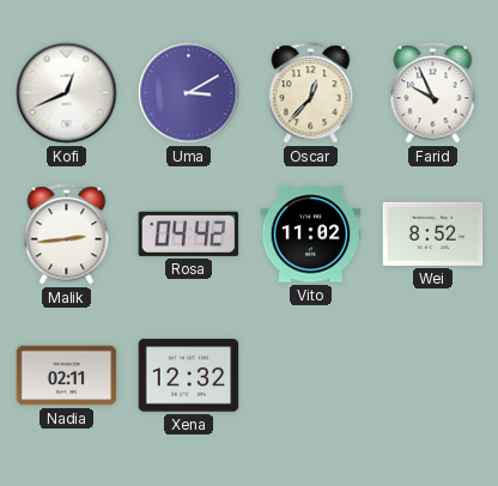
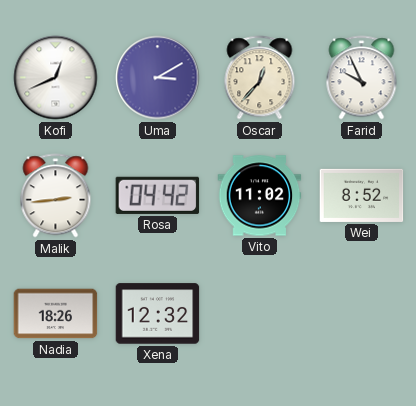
Nadia: 02:11 -> 18:26
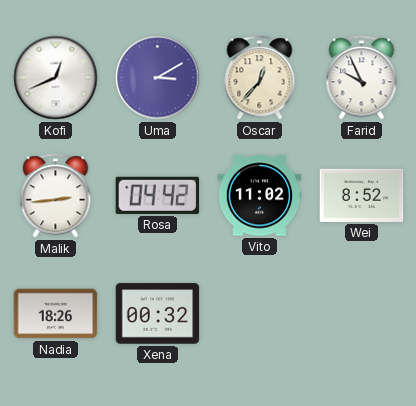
Xena: 12:32 -> 00:32
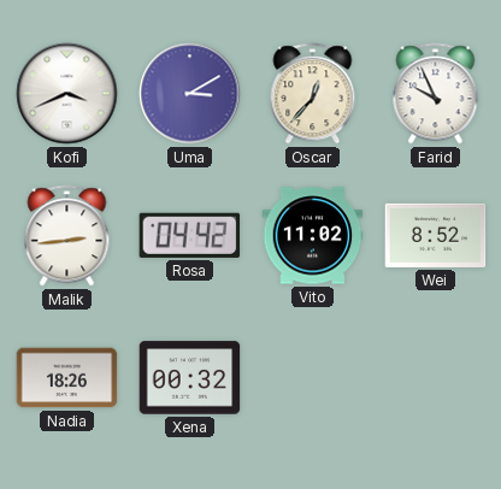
Kofi: 12:41 -> 3:41
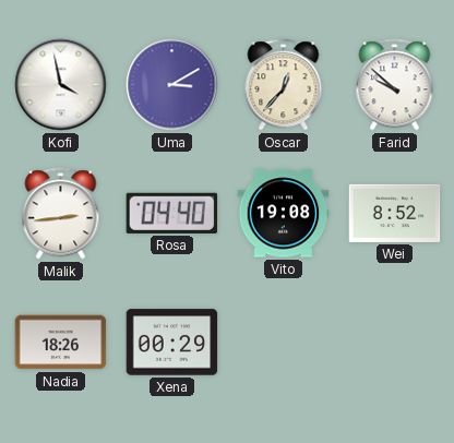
Kofi: 3:41 -> 3:58
Farid: 9:56 -> 9:52
Rosa: 04:42 -> 04:40
Vito: 11:02 -> 19:08
Xena: 00:32 -> 00:29
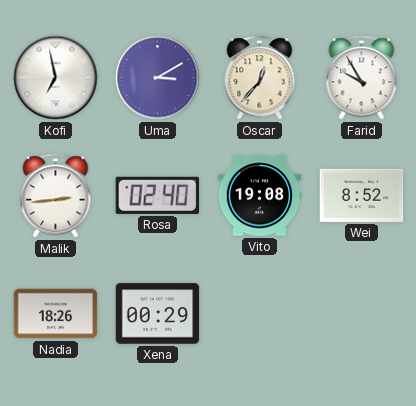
Kofi: 3:58 -> 6:58
Farid: 9:52 -> 9:55
Rosa: 04:40 -> 02:40
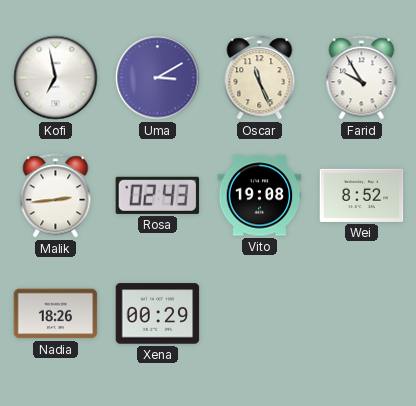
Oscar: 12:37 -> 11:26
Rosa: 02:40 -> 02:43
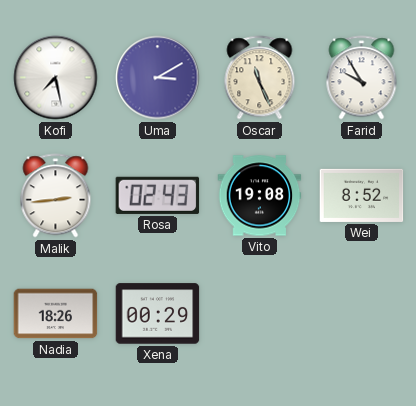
Kofi: 6:58 -> 7:28
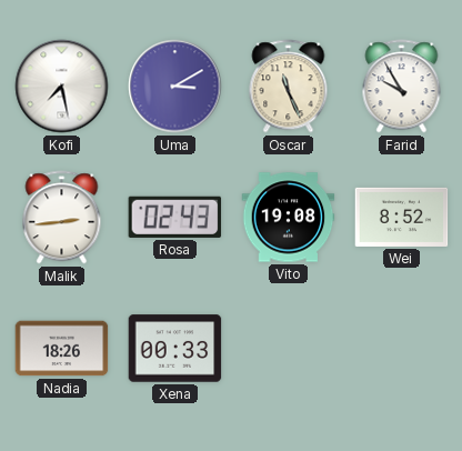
Xena: 00:29 -> 00:33
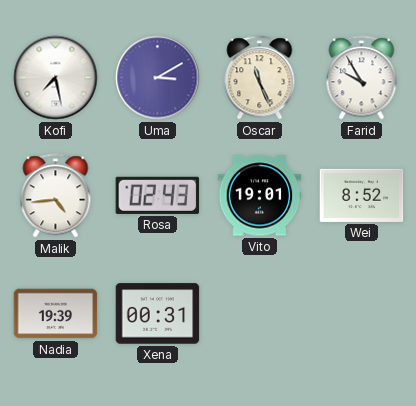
Malik: 2:44 -> 4:44
Vito: 19:08 -> 19:01
Nadia: 18:26 -> 19:39
Xena: 00:33 -> 00:31
